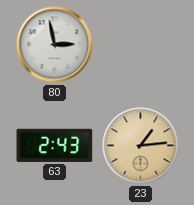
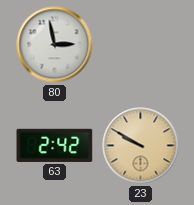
63: 2:43 -> 2:42
23: 1:14 -> 9:50
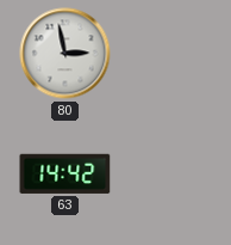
63: 2:42 -> 14:42
23: 9:50 -> none
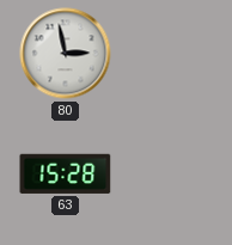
63: 14:42 -> 15:28
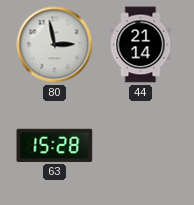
44: none -> 21:14
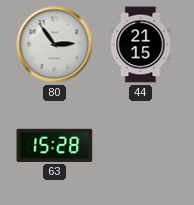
80: 2:58 -> 2:54
44: 21:14 -> 21:15
